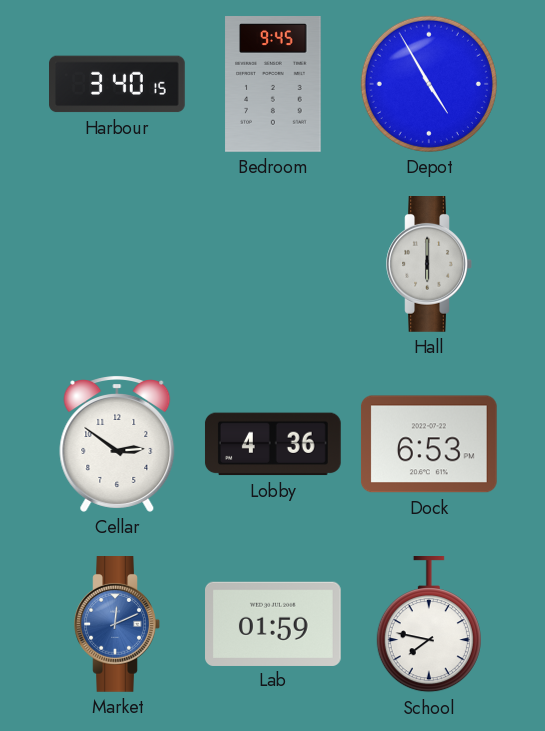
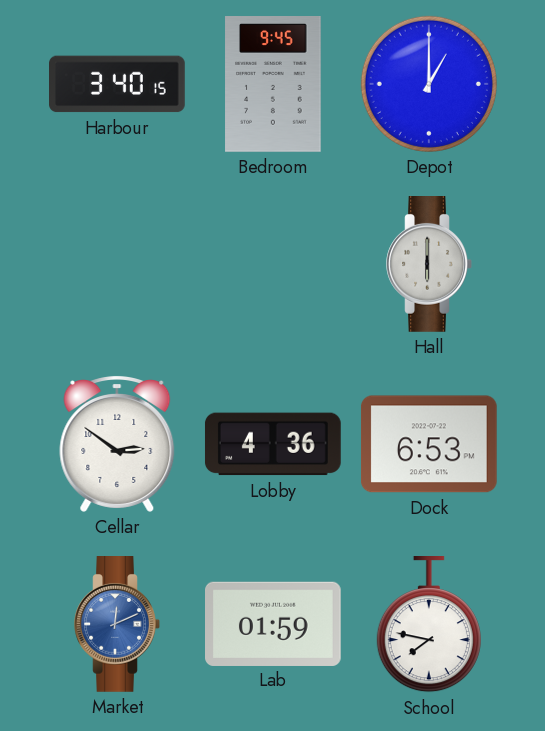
Depot: 4:55 -> 1:00
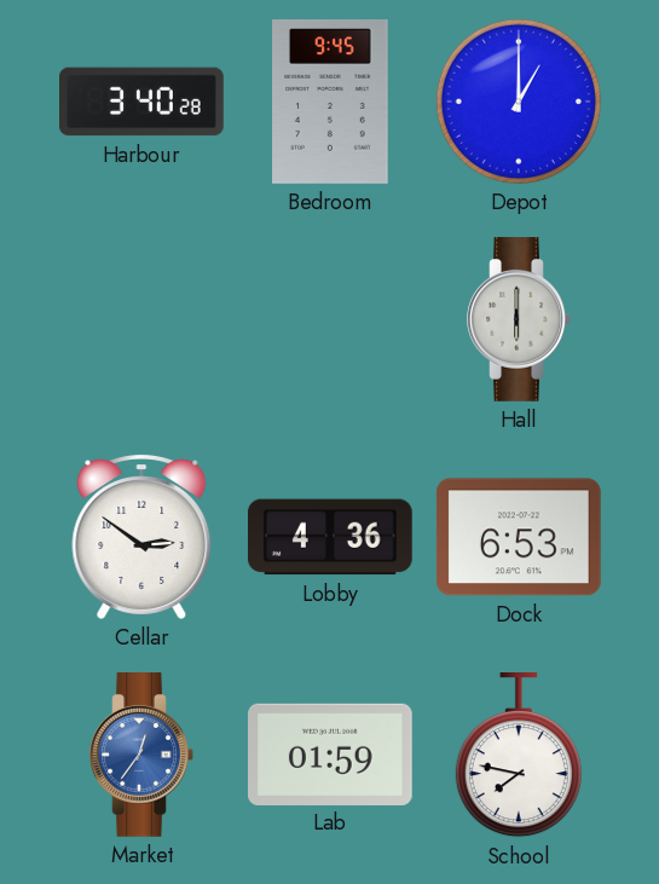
Harbour: 3:40:15 -> 3:40:28
Market: 12:11 -> 12:36
